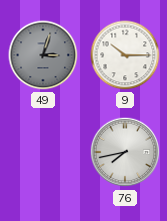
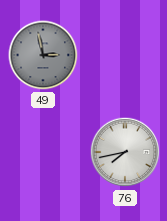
49: 3:03 -> 2:58
9: 10:15 -> none
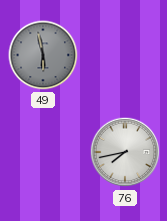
49: 2:58 -> 5:58
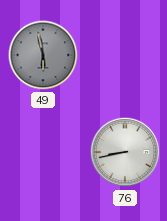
76: 7:43 -> 8:43
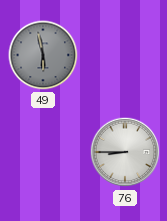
76: 8:43 -> 8:45
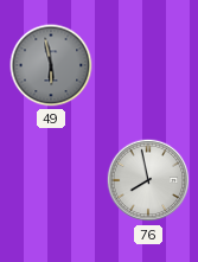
76: 8:45 -> 7:58
